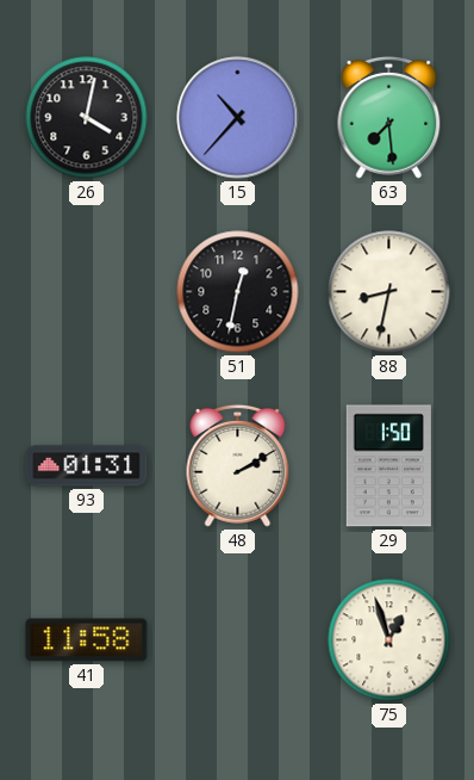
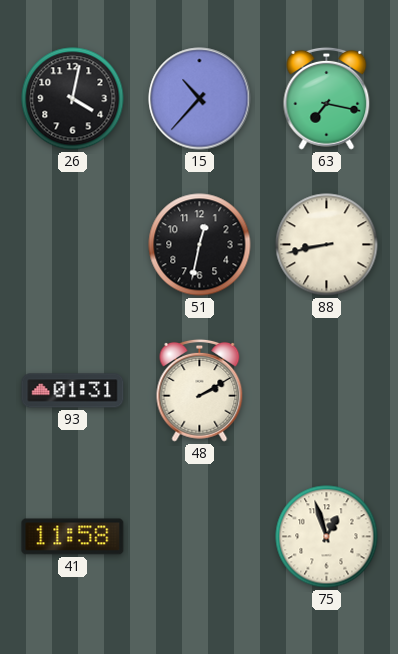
63: 7:29 -> 7:17
88: 8:32 -> 8:43
29: 1:50 -> none
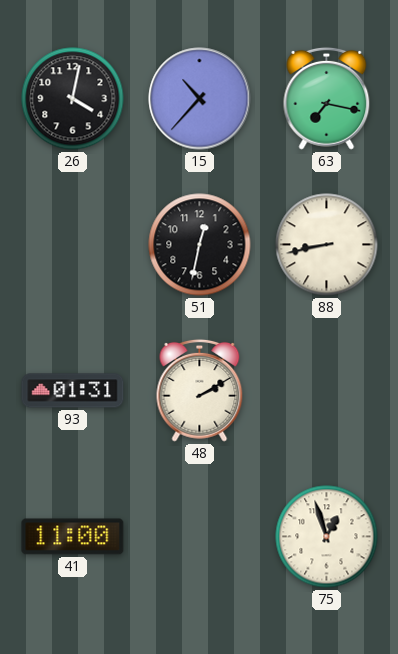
41: 11:58 -> 11:00
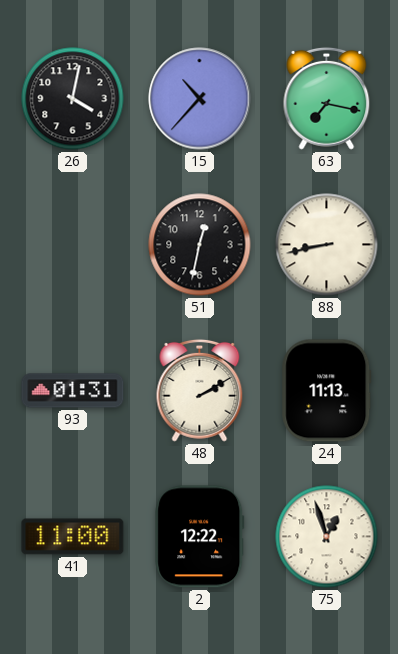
24: none -> 11:13
2: none -> 12:22
